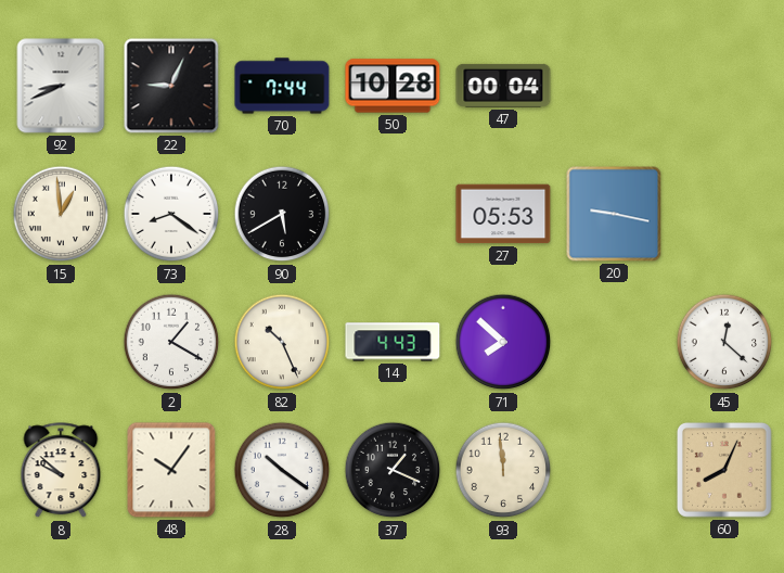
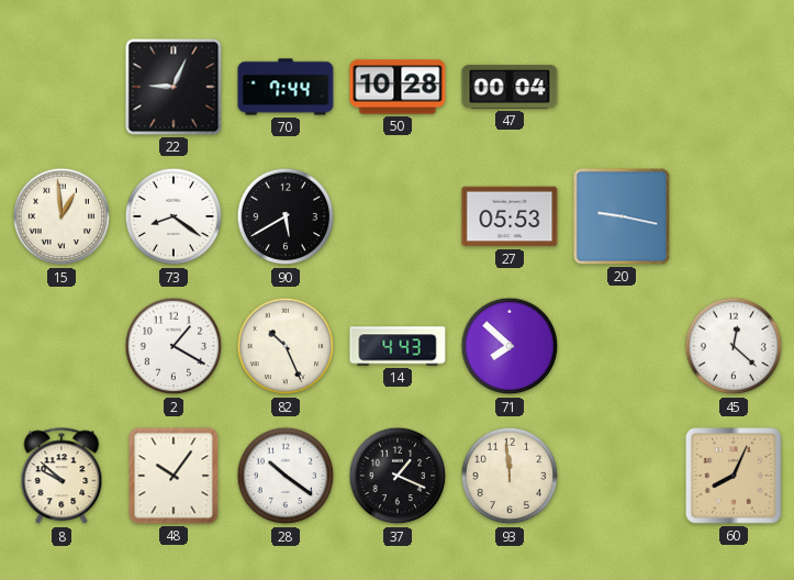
92: 8:41 -> none
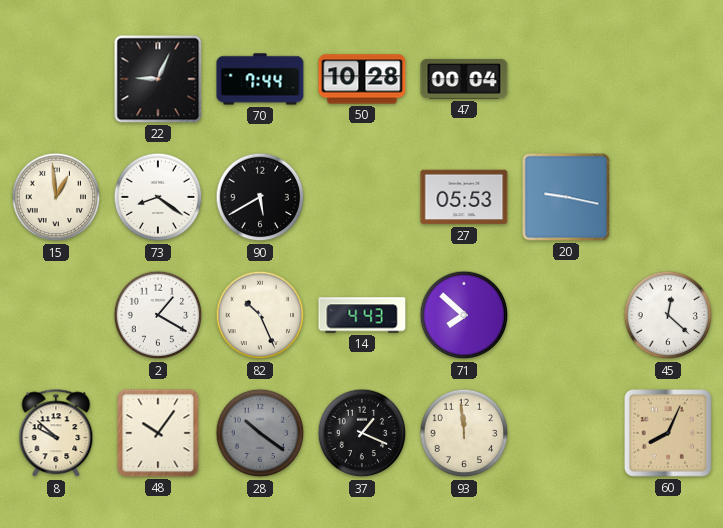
28 dial: white -> grey
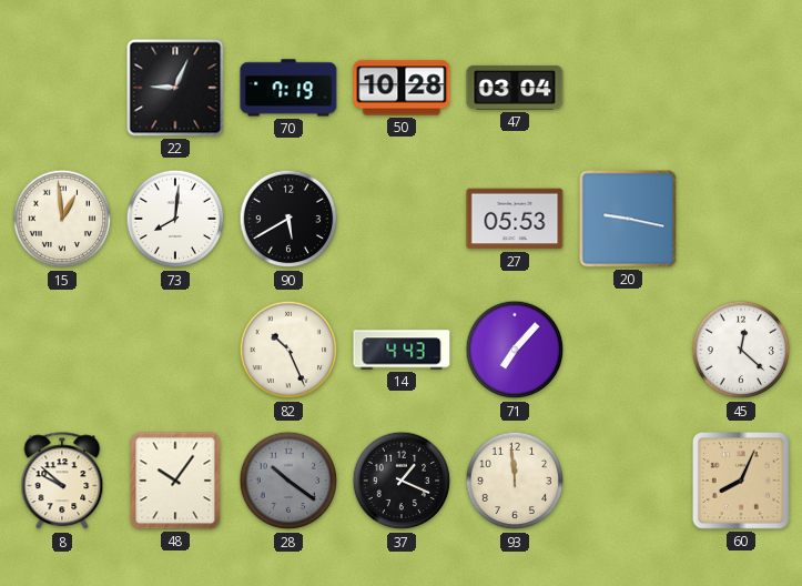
70: 7:44 -> 7:19
47: 00:04 -> 03:04
73: 8:21 -> 8:01
2: 1:20 -> none
71: 7:52 -> 7:07
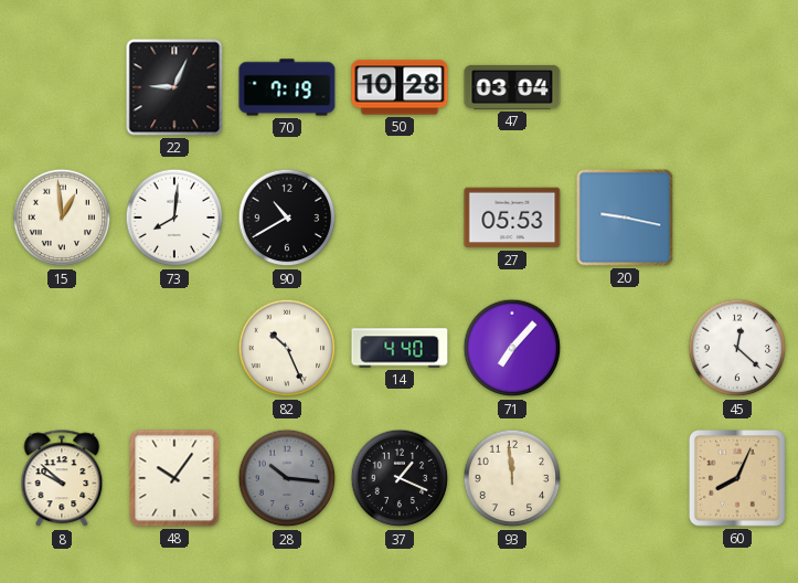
90: 5:40 -> 10:40
14: 4:43 -> 4:40
28: 10:21 -> 10:16
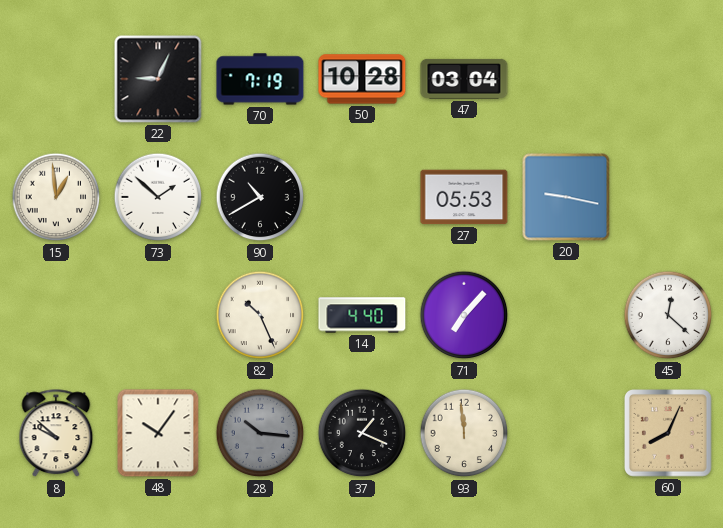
73: 8:01 -> 1:52
